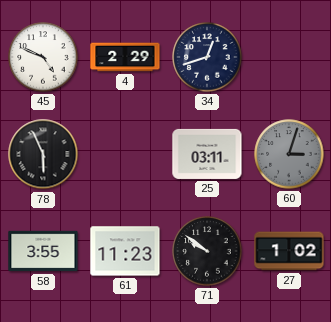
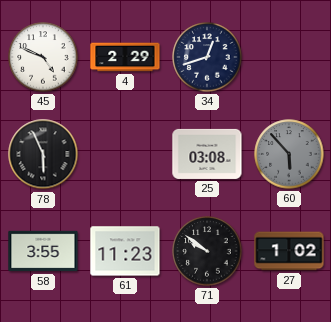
25: 03:11 -> 03:08
60: 3:03 -> 5:53
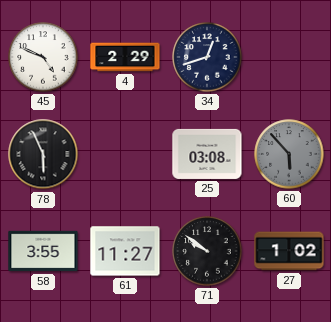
61: 11:23 -> 11:27
